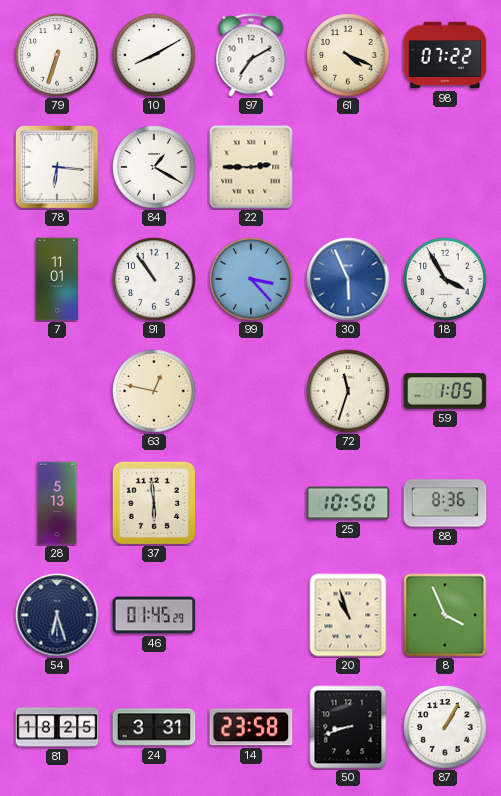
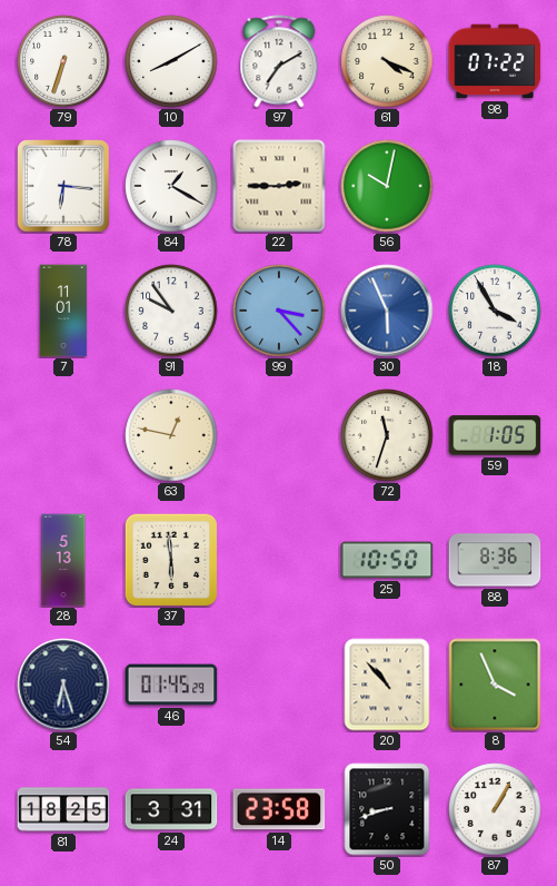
56: none -> 10:02
91: 10:54 -> 9:54
20: 10:57 -> 10:53
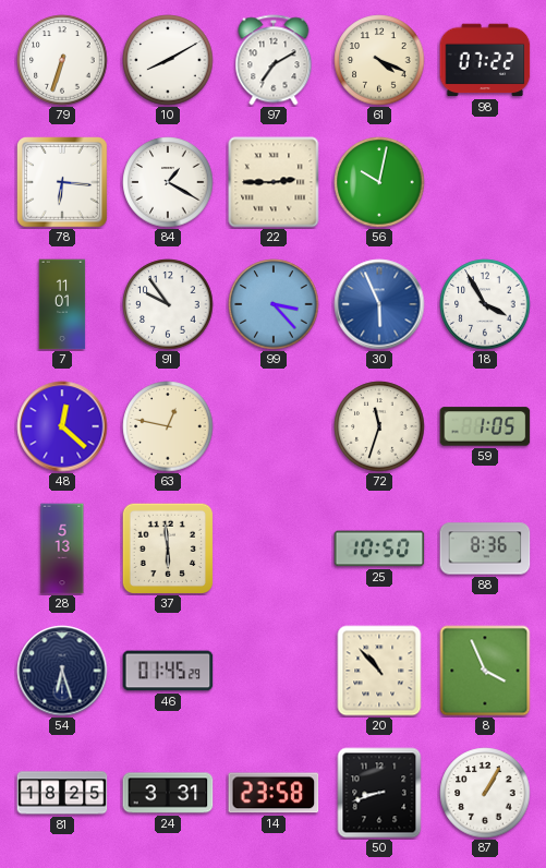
48: none -> 12:22
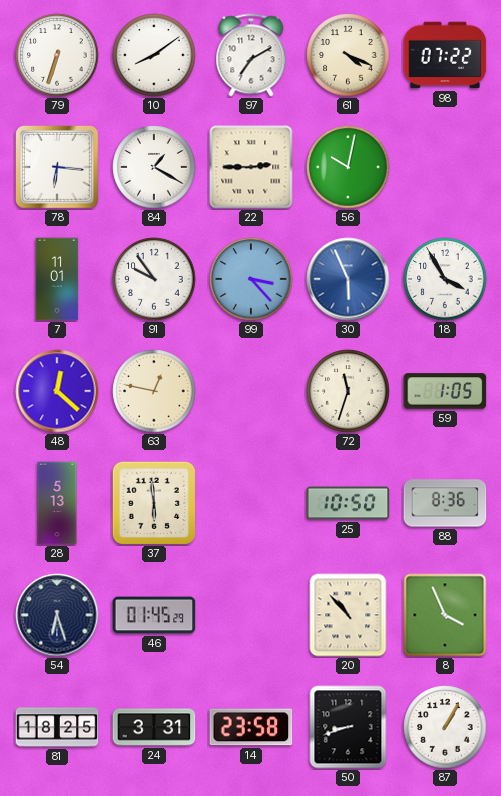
10: 8:10 -> 8:09
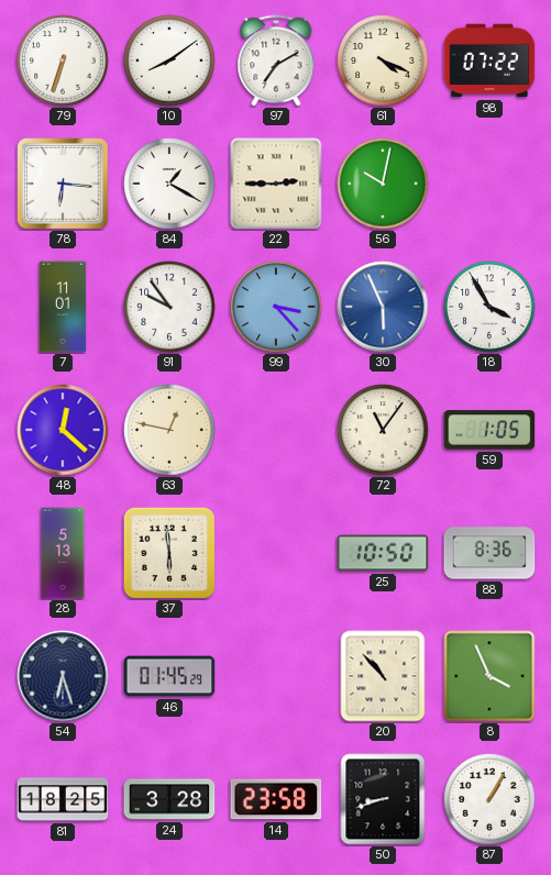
72: 11:33 -> 11:06
24: 3:31 -> 3:28
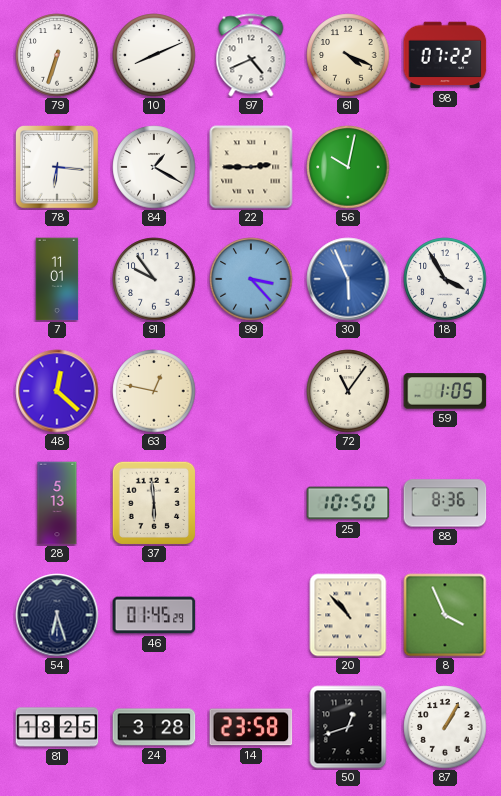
10: 8:09 -> 8:11
97: 7:10 -> 4:41
50: 8:42 -> 12:42
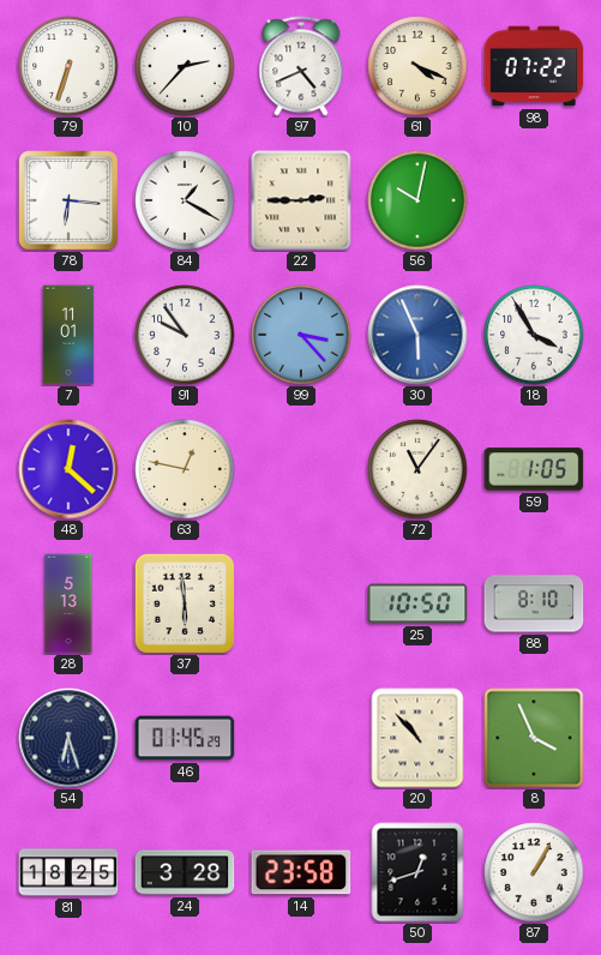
10: 8:11 -> 2:37
88: 8:36 -> 8:10
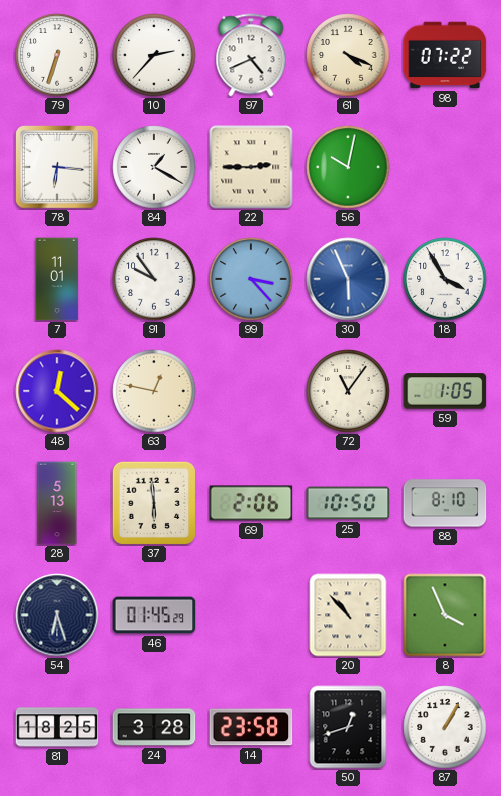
69: none -> 2:06
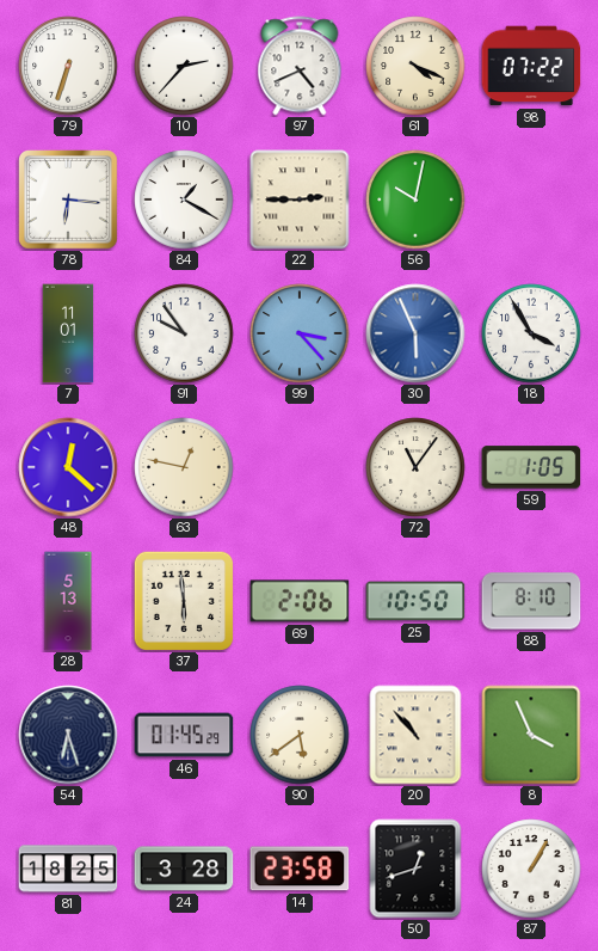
90: none -> 5:39
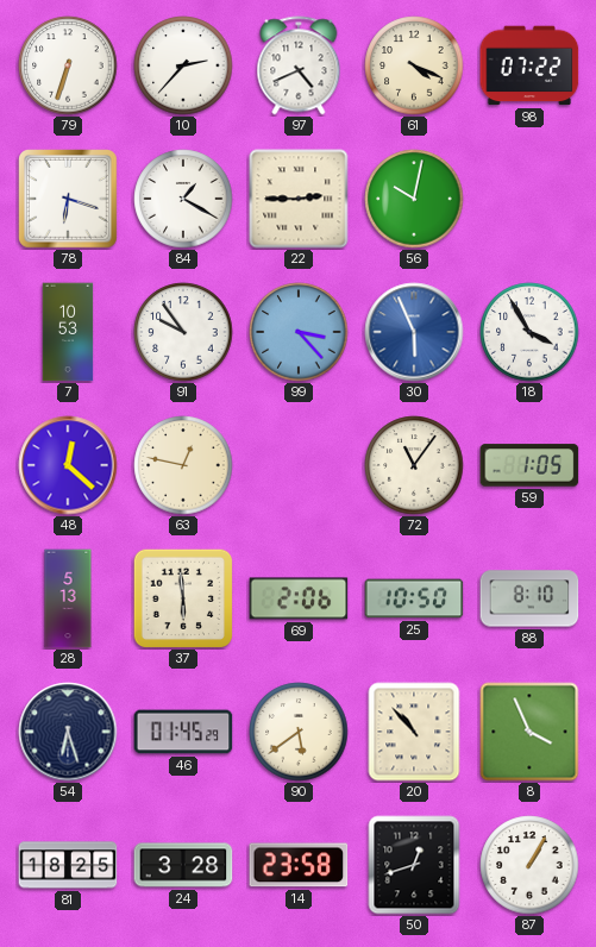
78: 6:16 -> 6:18
7: 11:01 -> 10:53
